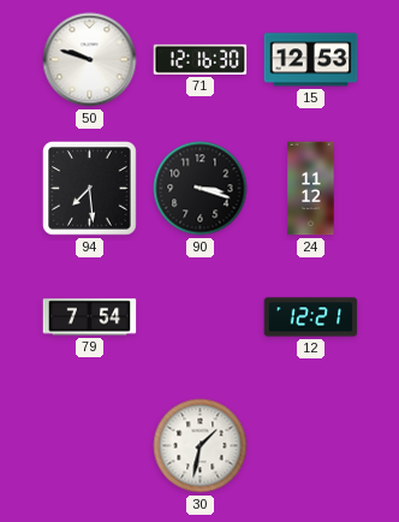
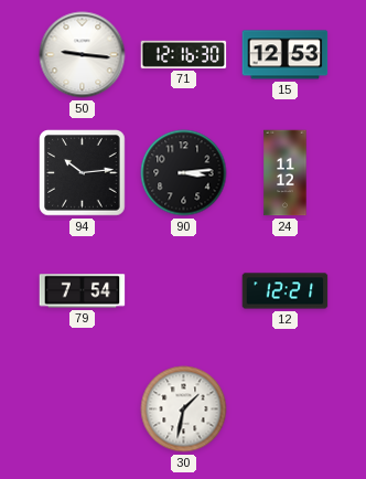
50: 9:48 -> 9:16
94: 7:29 -> 10:14
90: 3:18 -> 3:14
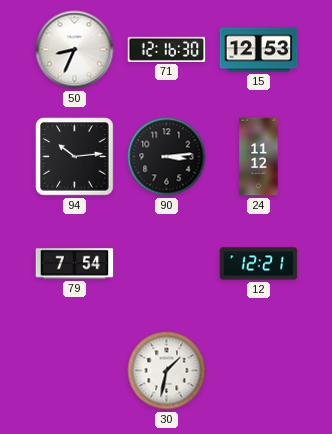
50: 9:16 -> 8:34
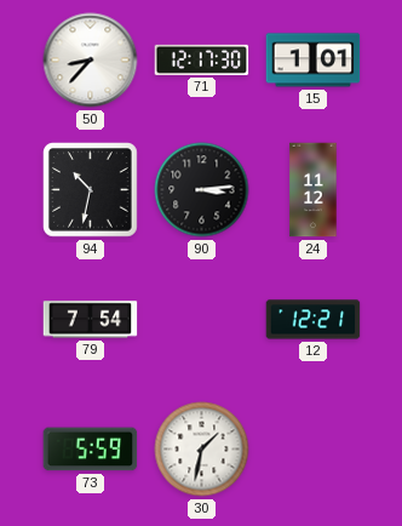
50: 8:34 -> 8:37
71: 12:16 -> 12:17
15: 12:53 -> 1:01
94: 10:14 -> 10:32
73: none -> 5:59
